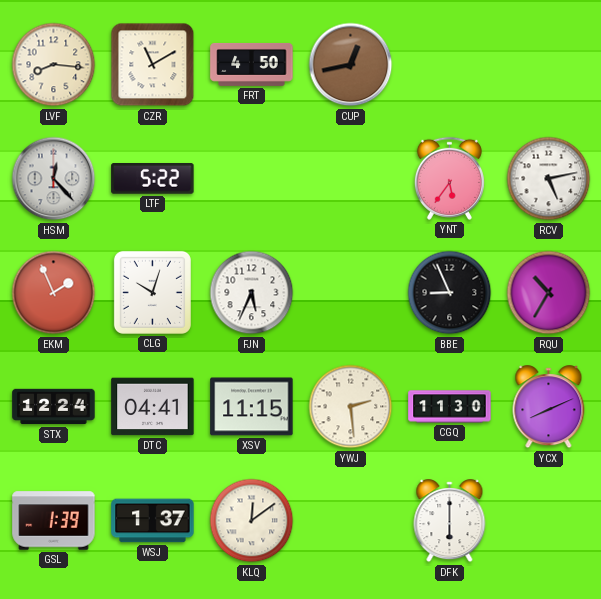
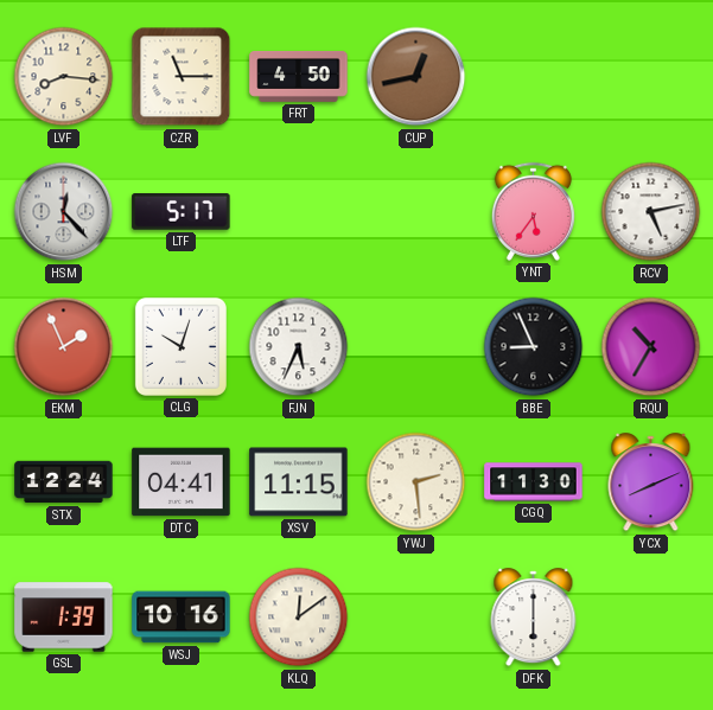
CZR: 11:10 -> 11:15
LTF: 5:22 -> 5:17
WSJ: 1:37 -> 10:16
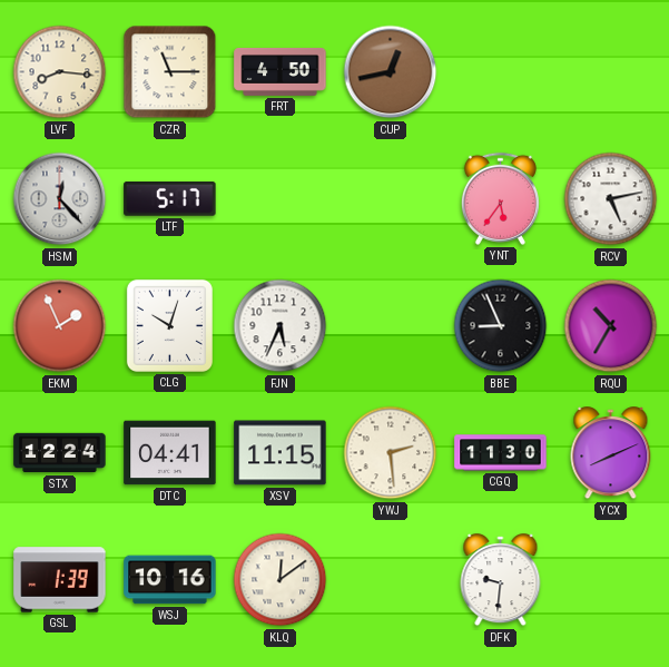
DFK: 6:00 -> 9:31
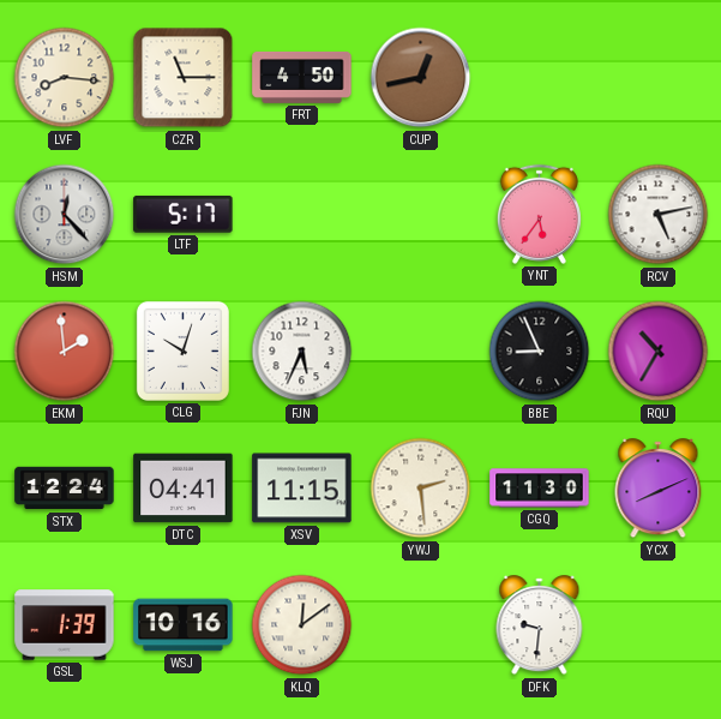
EKM: 1:56 -> 1:59
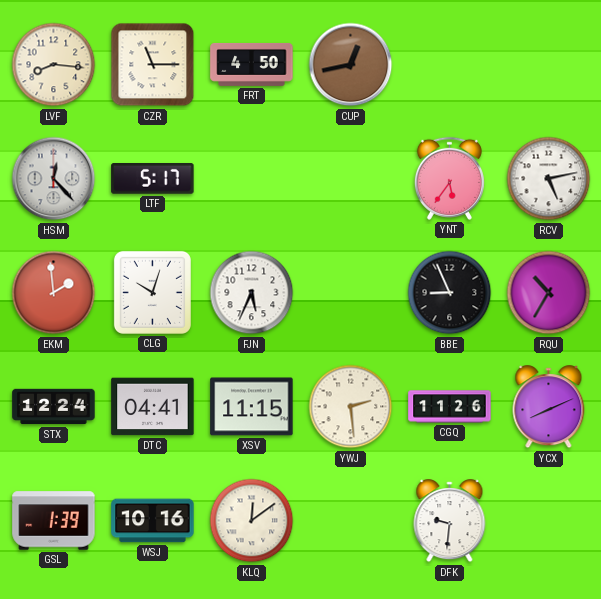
CGQ: 11:30 -> 11:26
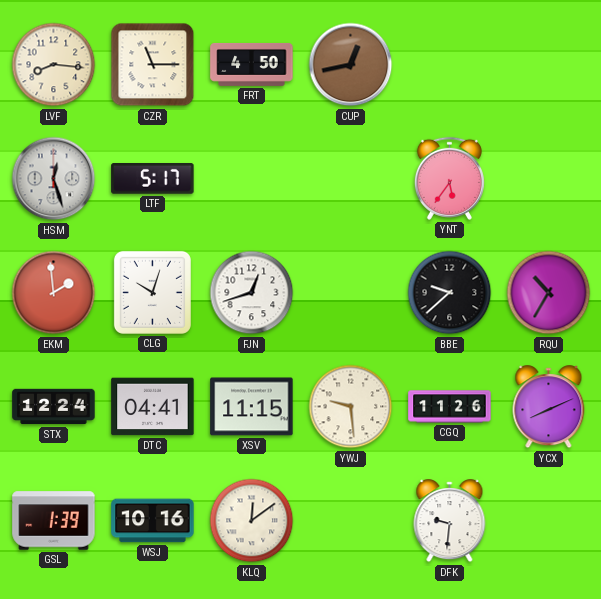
HSM: 12:23 -> 12:27
RCV: 5:13 -> none
FJN: 5:34 -> 12:42
BBE: 8:56 -> 9:38
YWJ: 2:29 -> 9:29
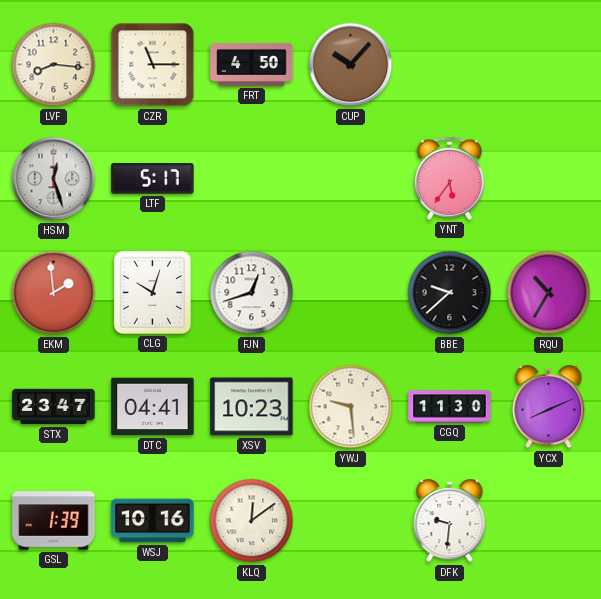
CUP: 12:43 -> 10:07
STX: 12:24 -> 23:47
XSV: 11:15 -> 10:23
CGQ: 11:26 -> 11:30
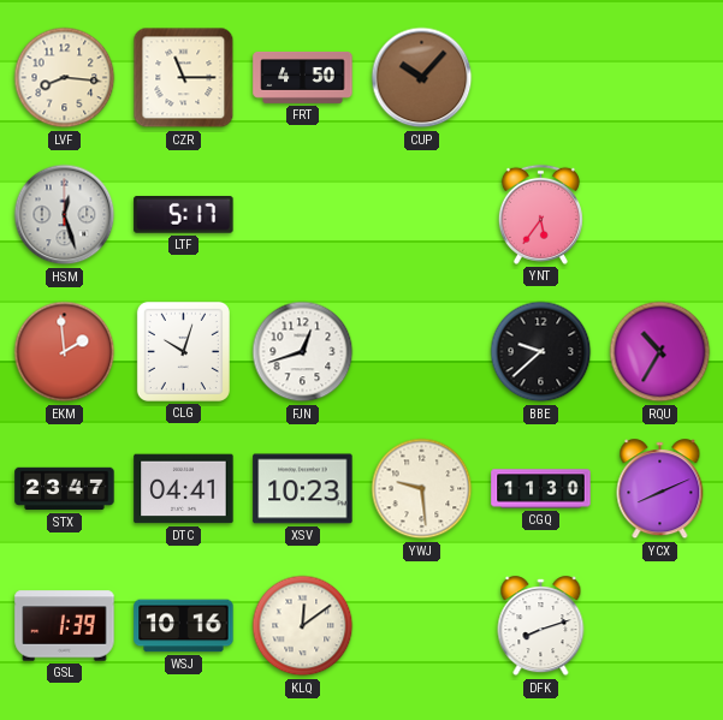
DFK: 9:31 -> 8:12
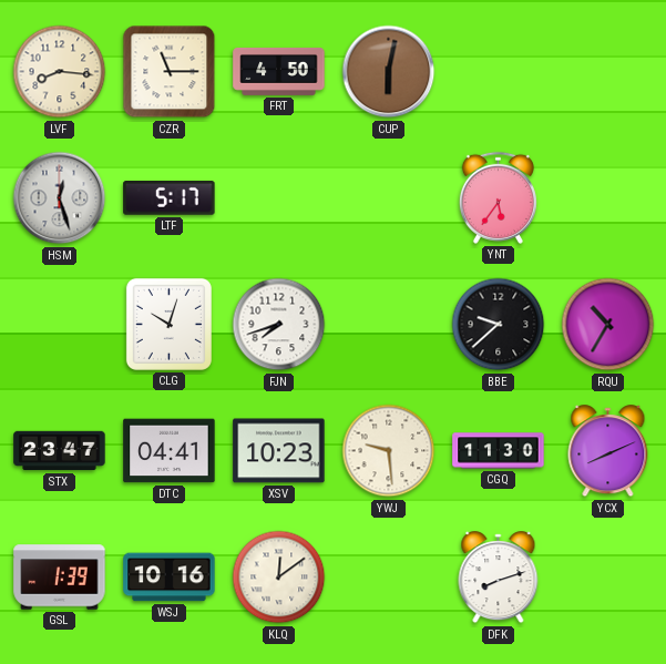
CUP: 10:07 -> 6:02
EKM: 1:59 -> none
FJN: 12:42 -> 7:42
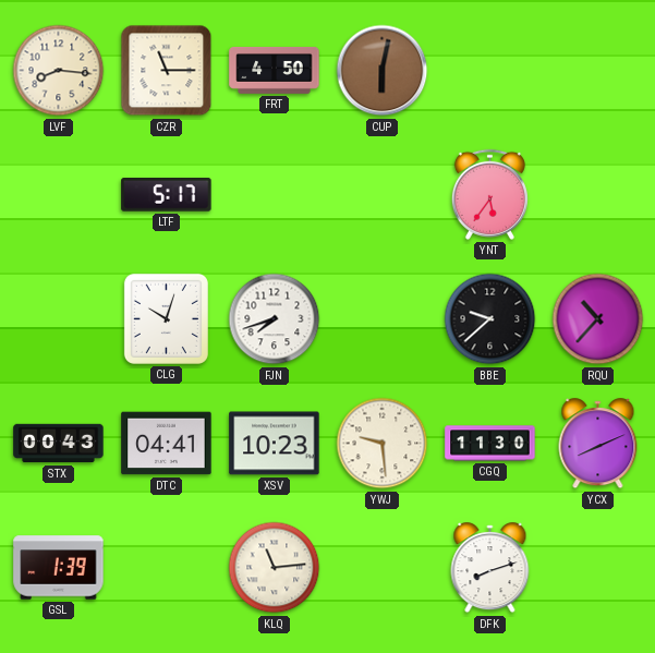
HSM: 12:27 -> none
RQU: 10:35 -> 10:37
STX: 23:47 -> 00:43
WSJ: 10:16 -> none
KLQ: 12:09 -> 11:14
